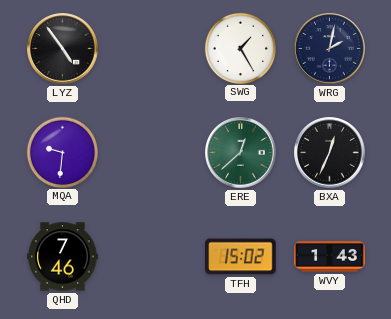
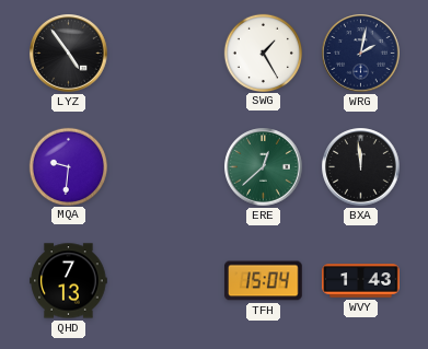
BXA: 12:34 -> 11:59
QHD: 7:46 -> 7:13
TFH: 15:02 -> 15:04
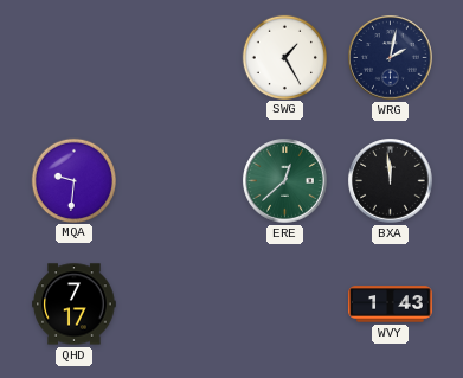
LYZ: 4:54 -> none
QHD: 7:13 -> 7:17
TFH: 15:04 -> none
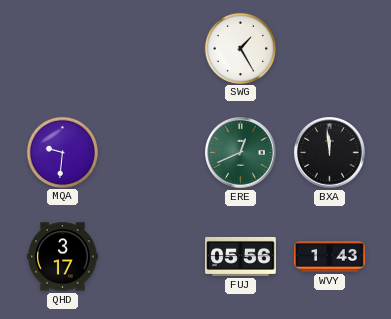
WRG: 2:02 -> none
ERE: 12:38 -> 12:41
QHD: 7:17 -> 3:17
FUJ: none -> 05:56
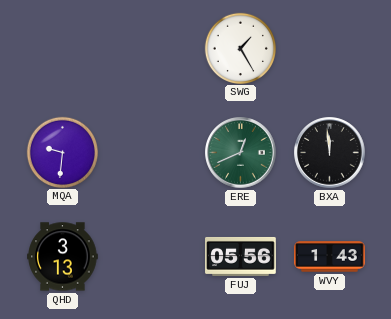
QHD: 3:17 -> 3:13
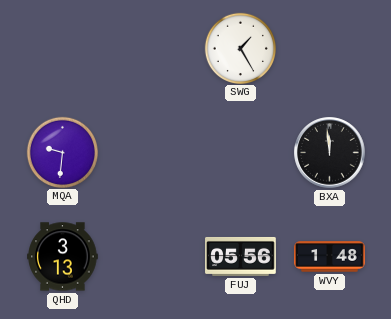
ERE: 12:41 -> none
WVY: 1:43 -> 1:48
